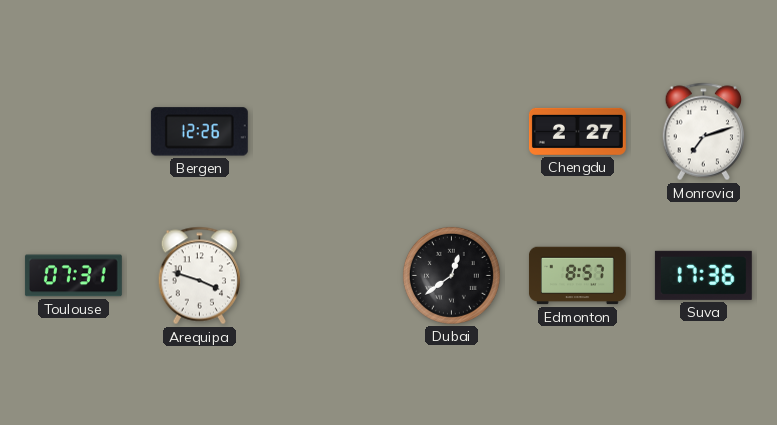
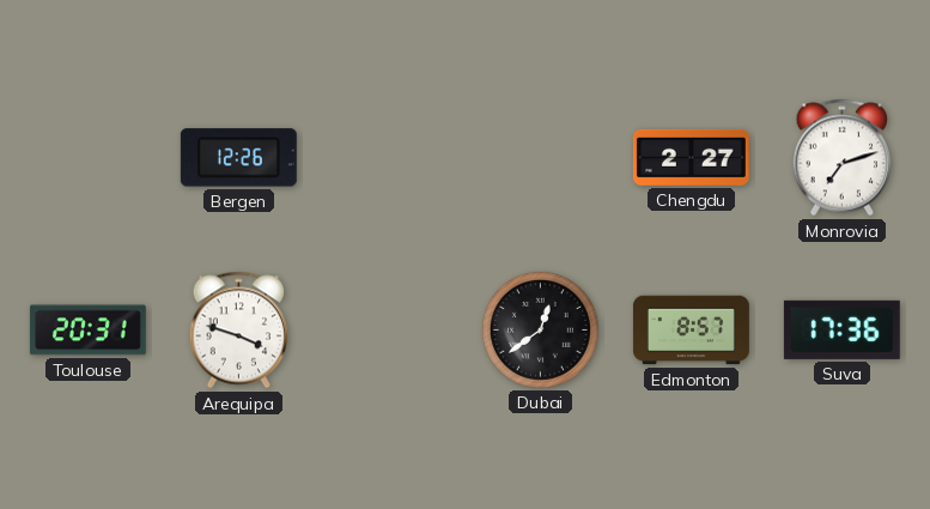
Toulouse: 07:31 -> 20:31
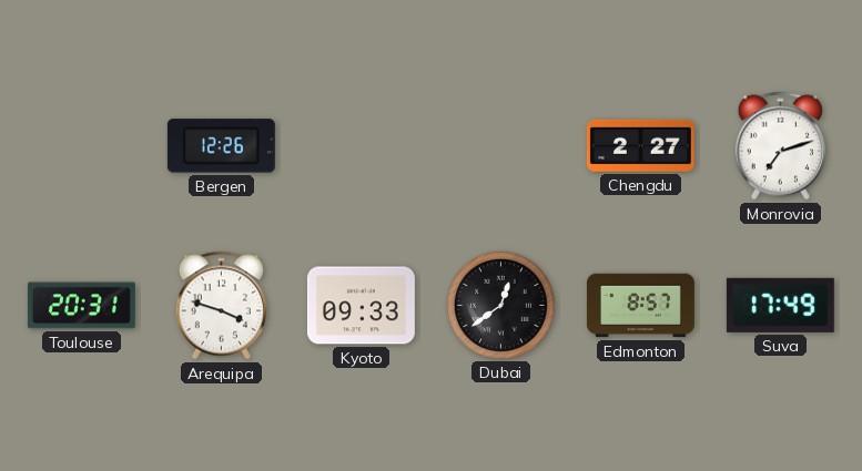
Kyoto: none -> 09:33
Suva: 17:36 -> 17:49
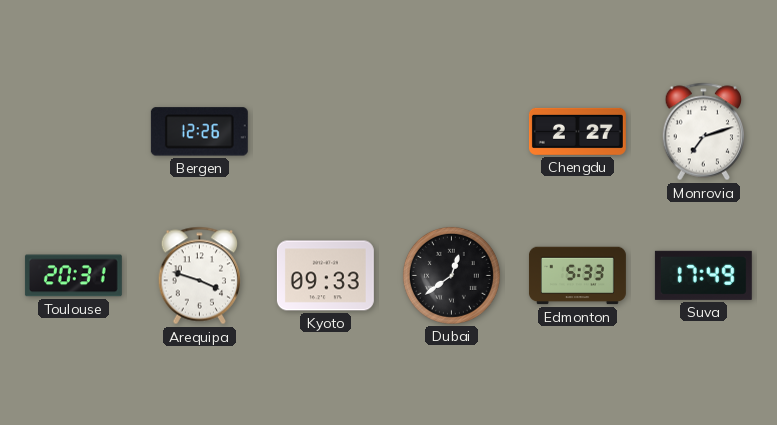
Edmonton: 8:57 -> 5:33
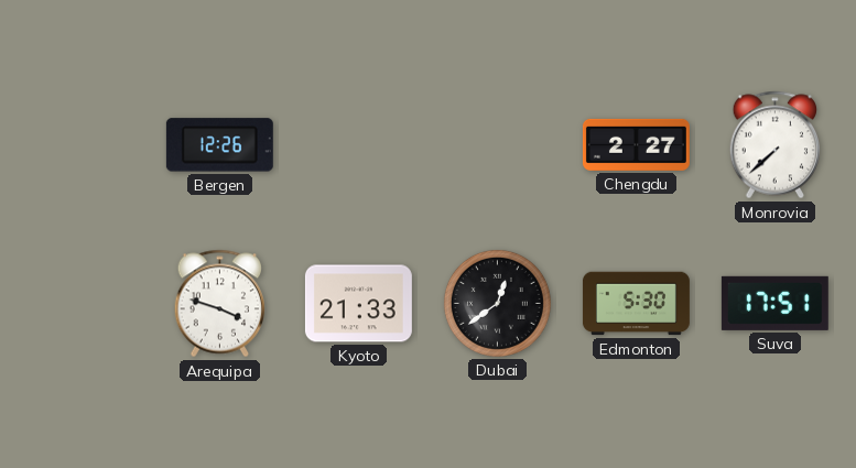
Monrovia: 7:12 -> 7:38
Toulouse: 20:31 -> none
Kyoto: 09:33 -> 21:33
Edmonton: 5:33 -> 5:30
Suva: 17:49 -> 17:51
